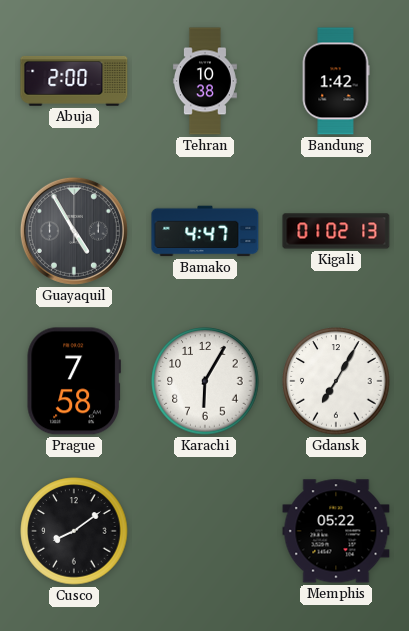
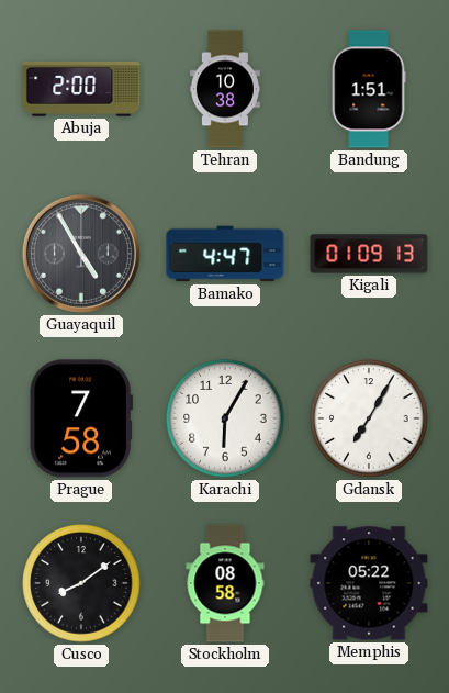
Bandung: 1:42 -> 1:51
Kigali: 01:02 -> 01:09
Stockholm: none -> 08:58
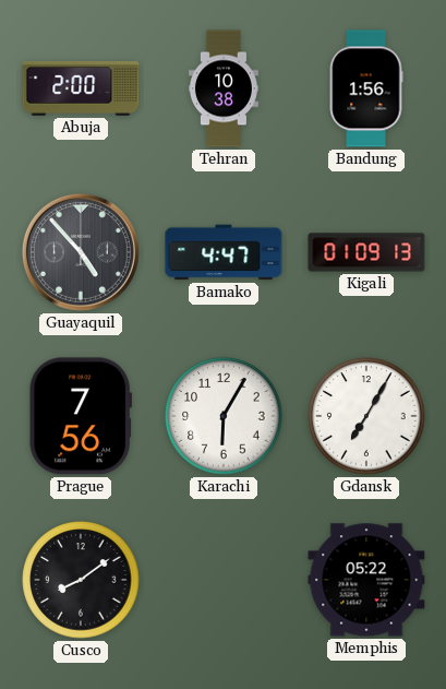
Bandung: 1:51 -> 1:56
Guayaquil: 4:55 -> 4:53
Prague: 7:58 -> 7:56
Stockholm: 08:58 -> none
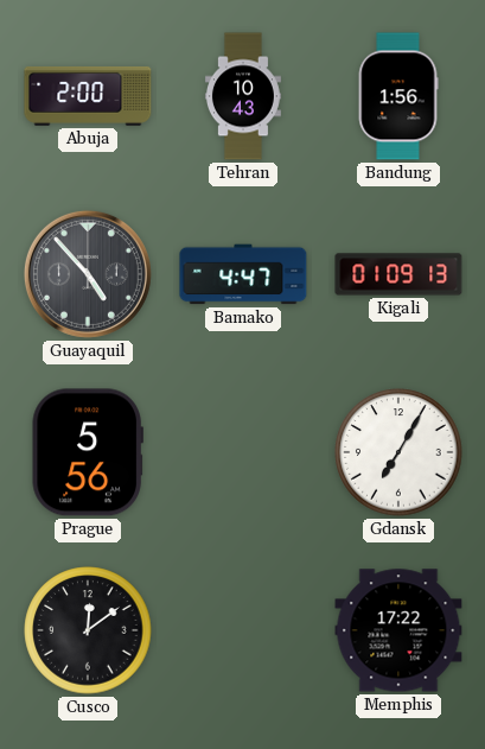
Tehran: 10:38 -> 10:43
Prague: 7:56 -> 5:56
Karachi: 6:05 -> none
Cusco: 8:09 -> 12:09
Memphis: 05:22 -> 17:22
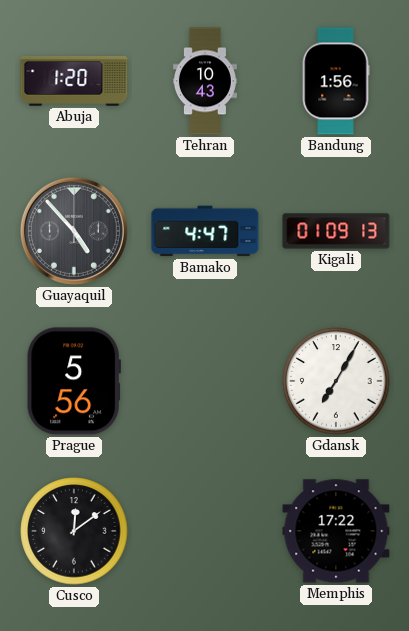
Abuja: 2:00 -> 1:20
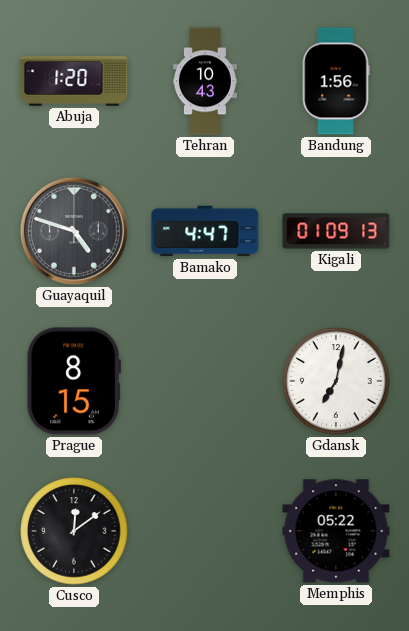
Guayaquil: 4:53 -> 4:48
Prague: 5:56 -> 8:15
Gdansk: 7:05 -> 7:02
Memphis: 17:22 -> 05:22
